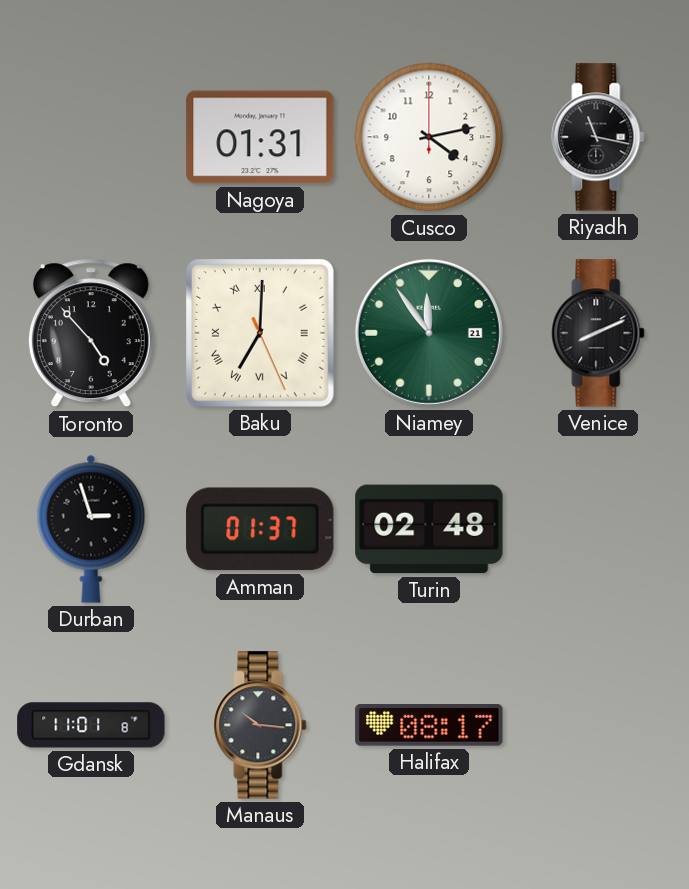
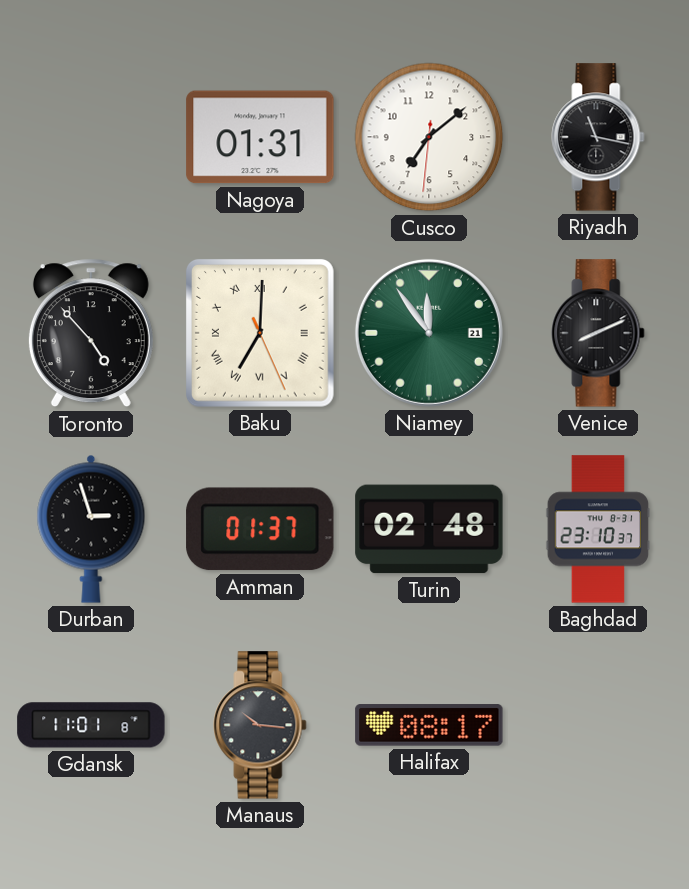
Cusco: 4:13 -> 7:08
Baghdad: none -> 23:10
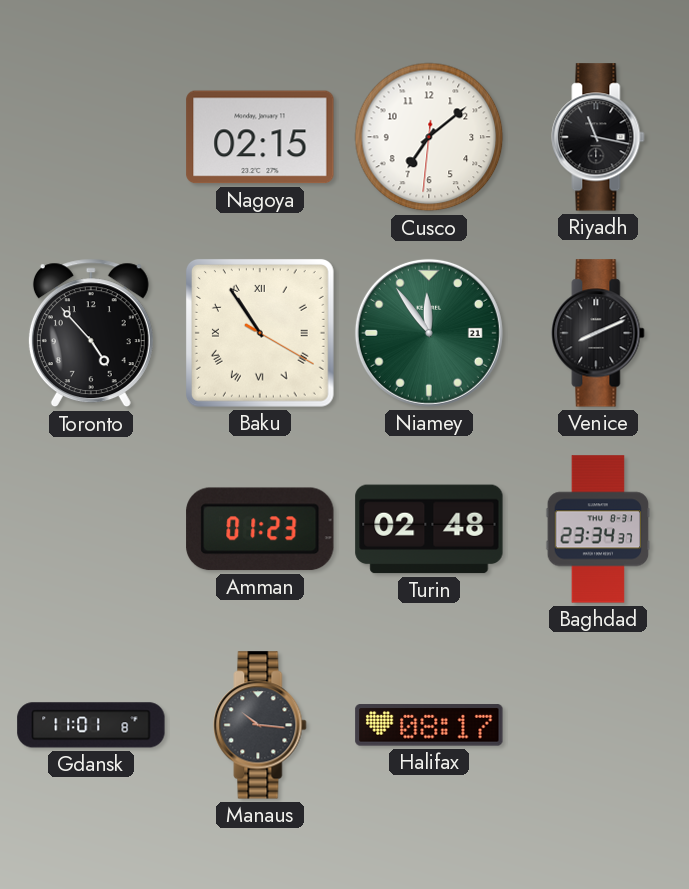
Nagoya: 01:31 -> 02:15
Baku: 7:00 -> 10:54
Durban: 2:57 -> none
Amman: 01:37 -> 01:23
Baghdad: 23:10 -> 23:34
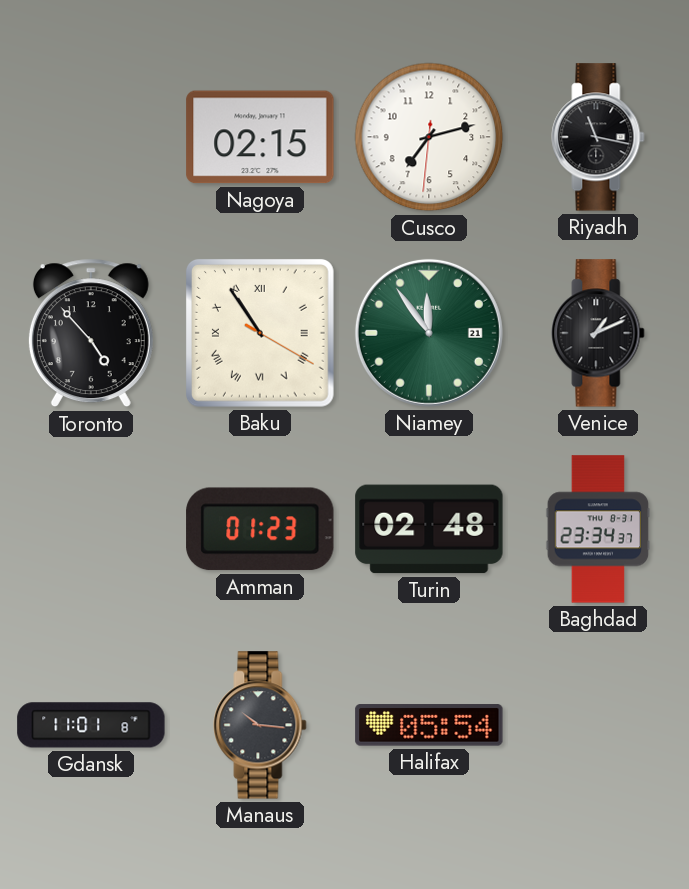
Cusco: 7:08 -> 7:12
Venice: 8:11 -> 1:11
Halifax: 08:17 -> 05:54
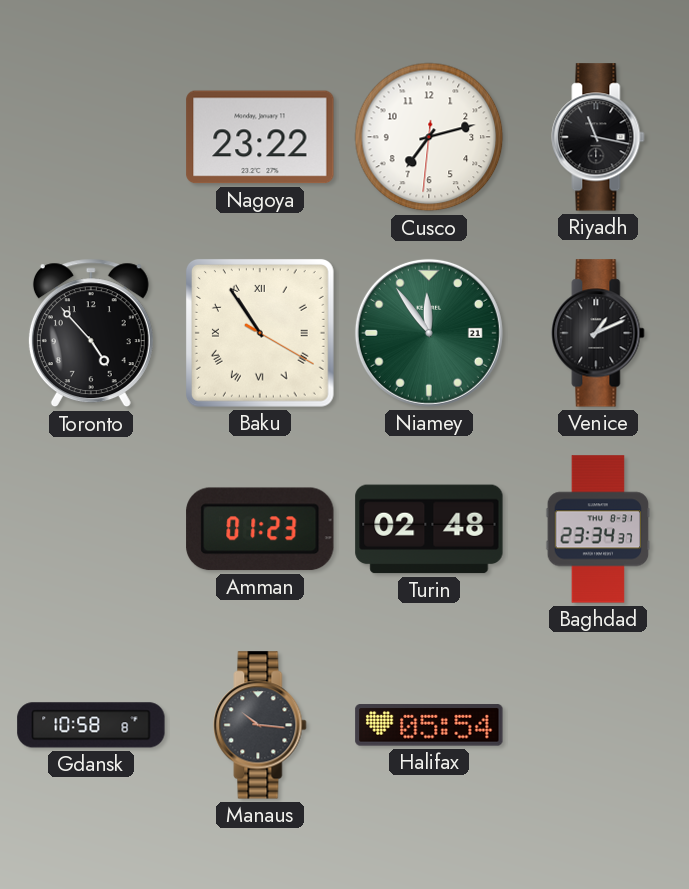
Nagoya: 02:15 -> 23:22
Gdansk: 11:01 -> 10:58
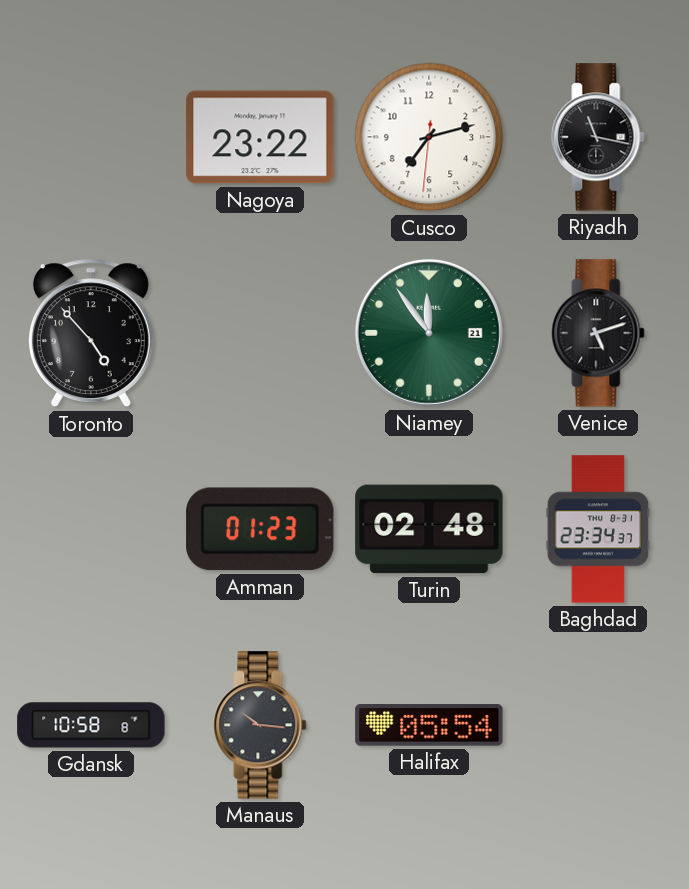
Baku: 10:54 -> none
Venice: 1:11 -> 5:12
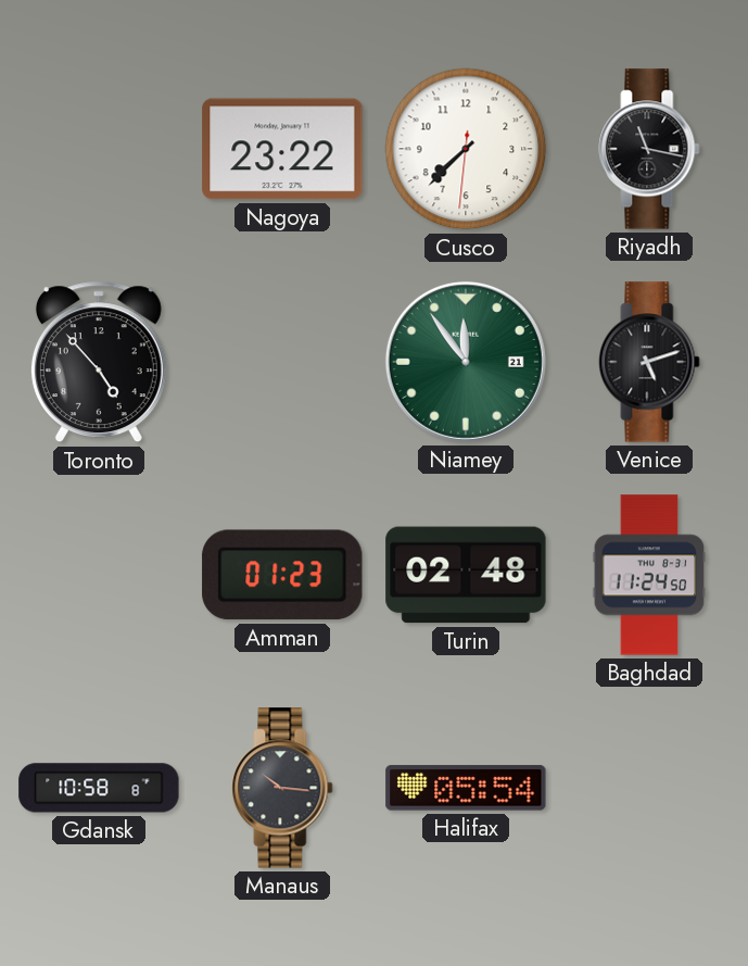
Cusco: 7:12 -> 7:37
Baghdad: 23:34 -> 11:24
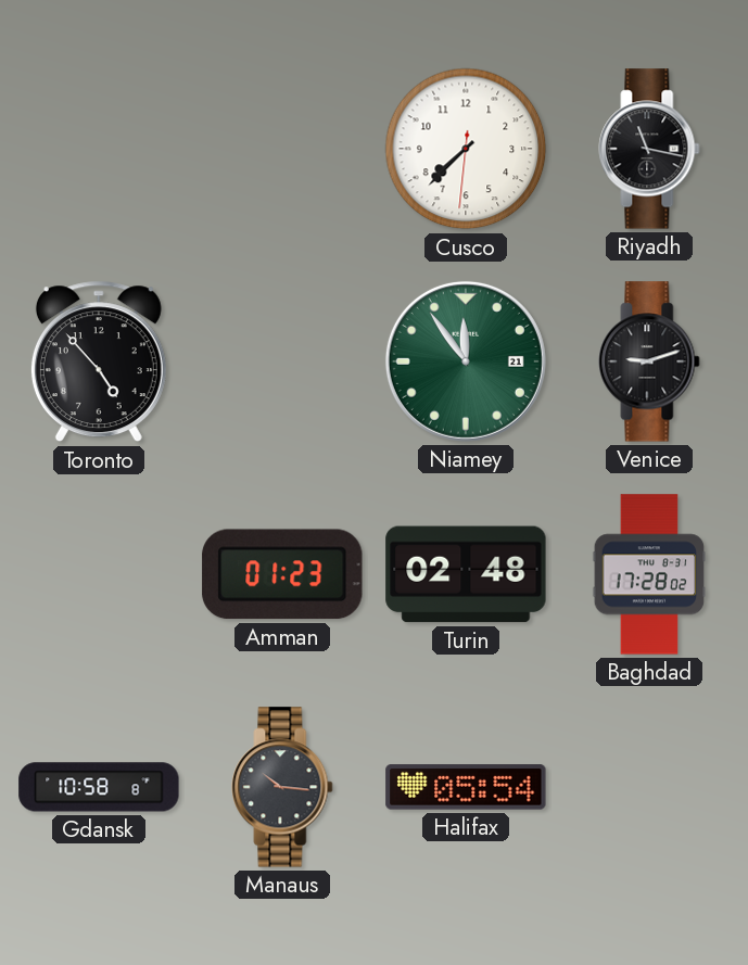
Nagoya: 23:22 -> none
Venice: 5:12 -> 9:12
Baghdad: 11:24 -> 17:28
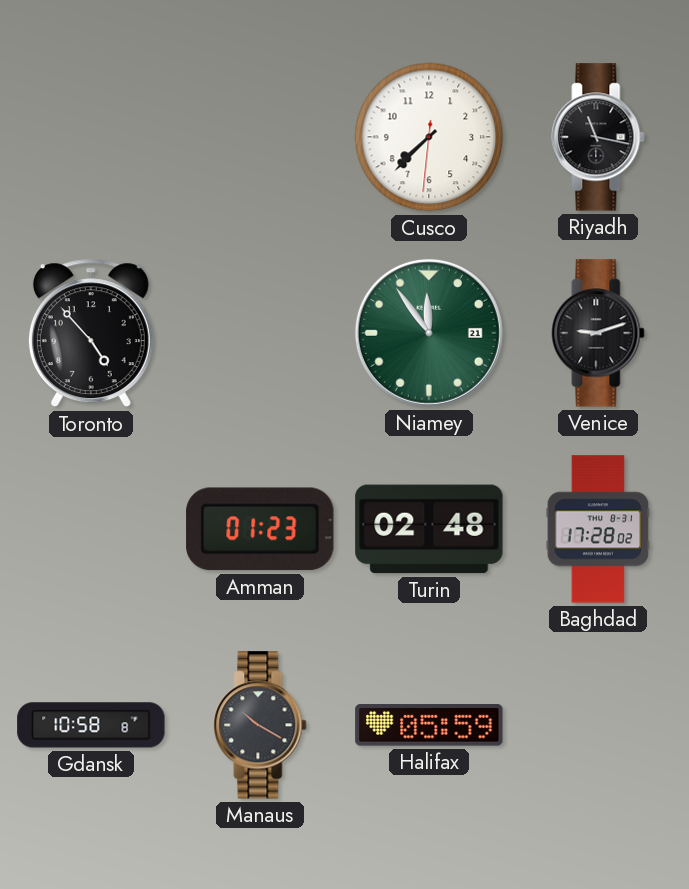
Manaus: 10:16 -> 10:20
Halifax: 05:54 -> 05:59
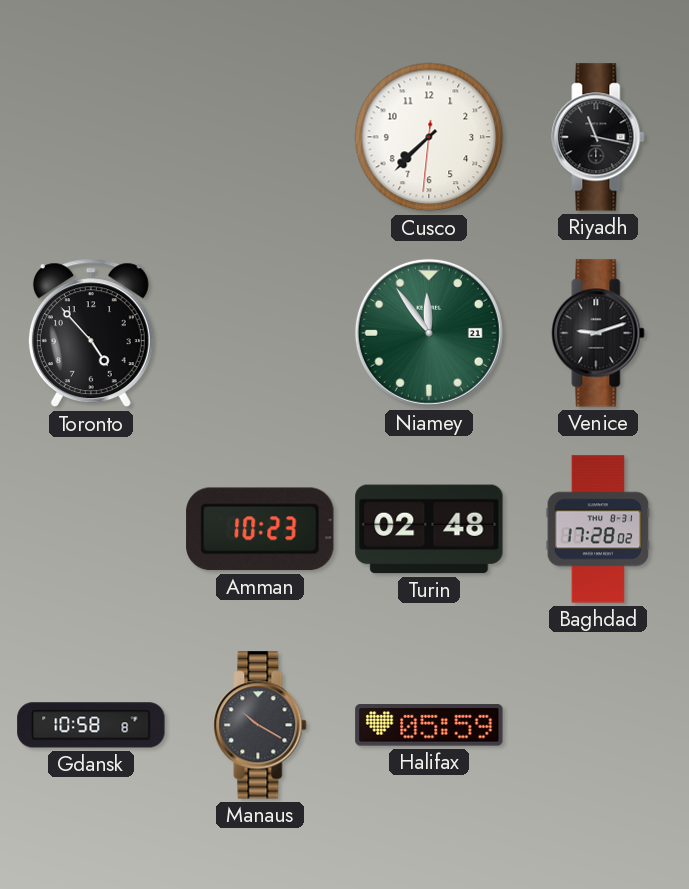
Amman: 01:23 -> 10:23
